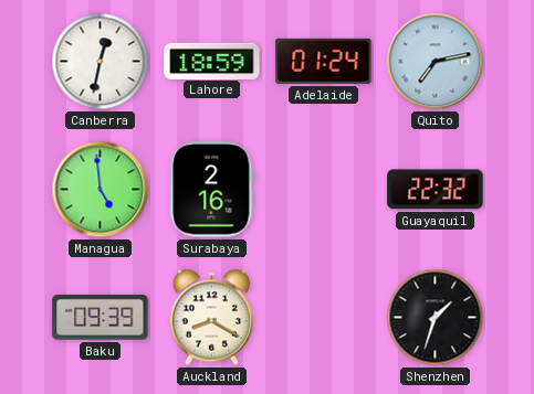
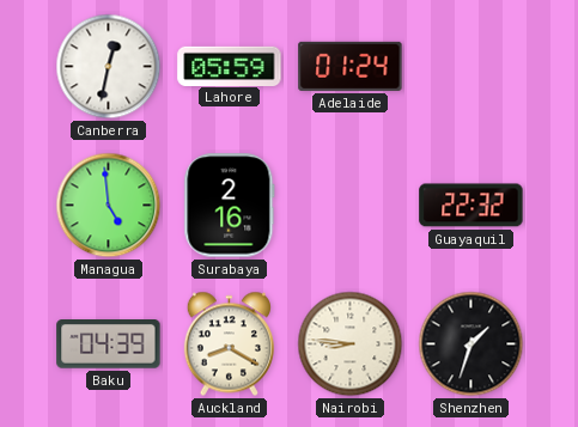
Lahore: 18:59 -> 05:59
Quito: 7:13 -> none
Baku: 09:39 -> 04:39
Nairobi: none -> 8:46
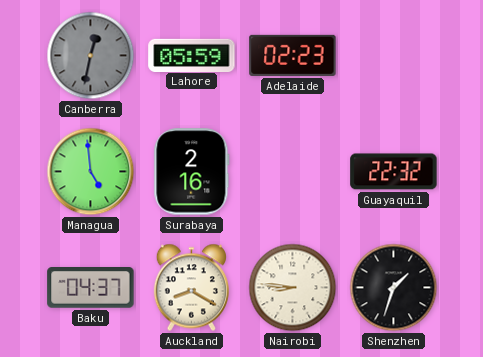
Canberra dial: white -> grey
Adelaide: 01:24 -> 02:23
Baku: 04:39 -> 04:37
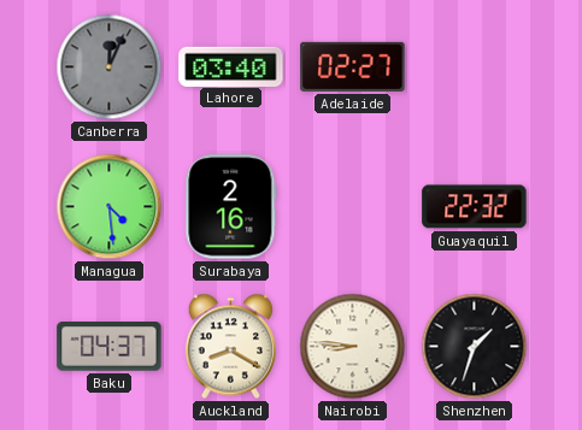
Canberra: 12:32 -> 12:04
Lahore: 05:59 -> 03:40
Adelaide: 02:23 -> 02:27
Managua: 4:59 -> 4:29
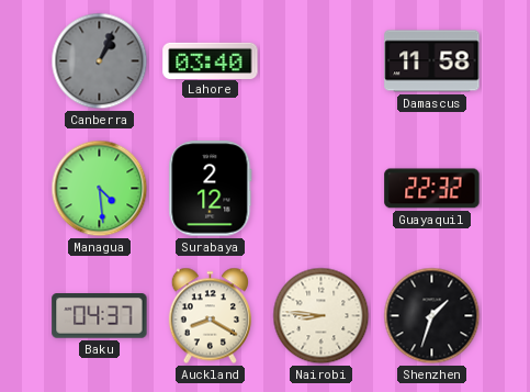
Canberra: 12:04 -> 1:04
Adelaide: 02:27 -> none
Damascus: none -> 11:58
Surabaya: 2:16 -> 2:12
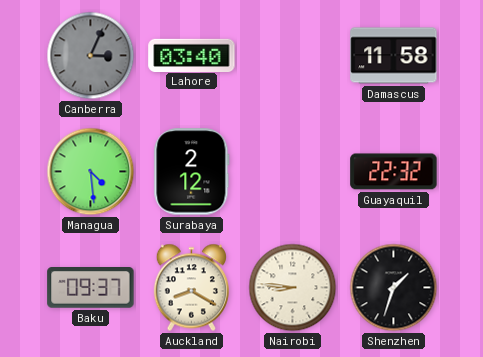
Canberra: 1:04 -> 3:04
Baku: 04:37 -> 09:37
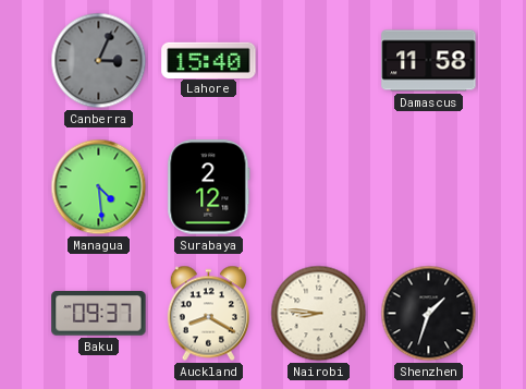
Lahore: 03:40 -> 15:40
Guayaquil: 22:32 -> none
